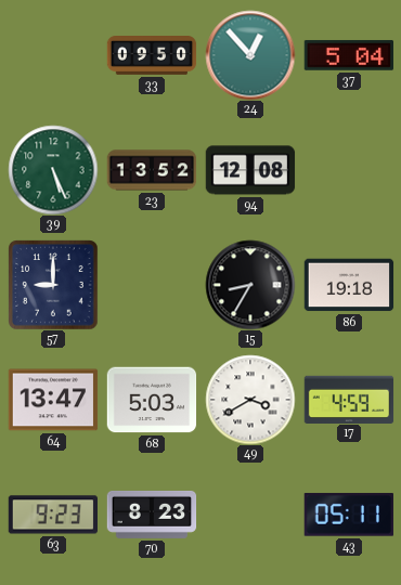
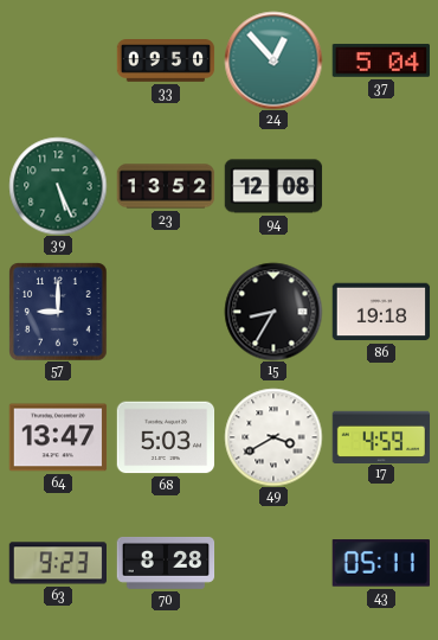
70: 8:23 -> 8:28
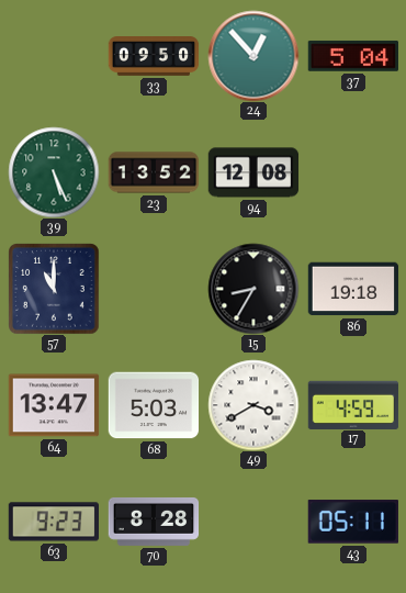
57: 9:00 -> 11:00
